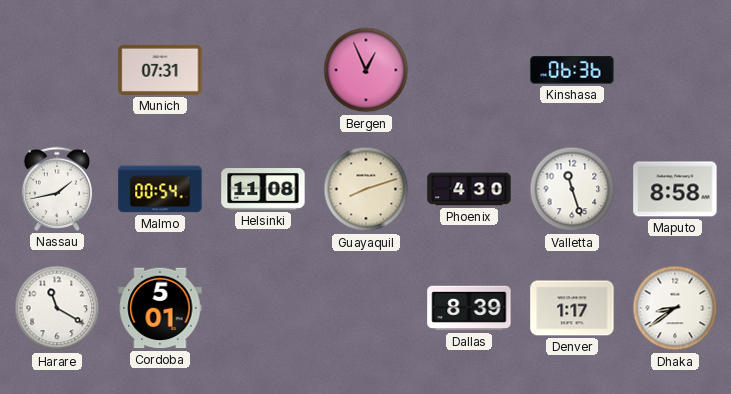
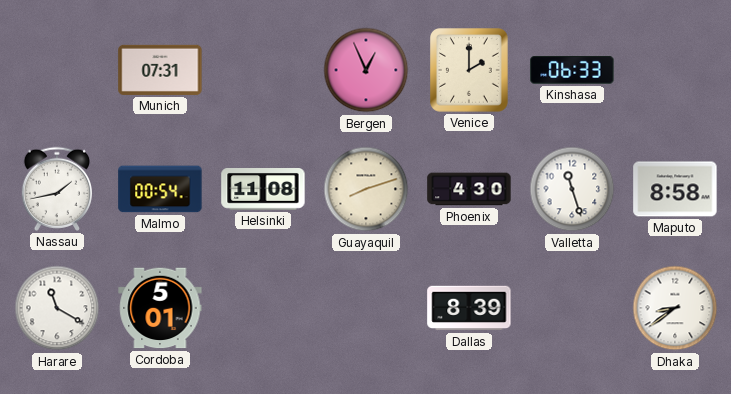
Venice: none -> 2:00
Kinshasa: 06:36 -> 06:33
Denver: 1:17 -> none
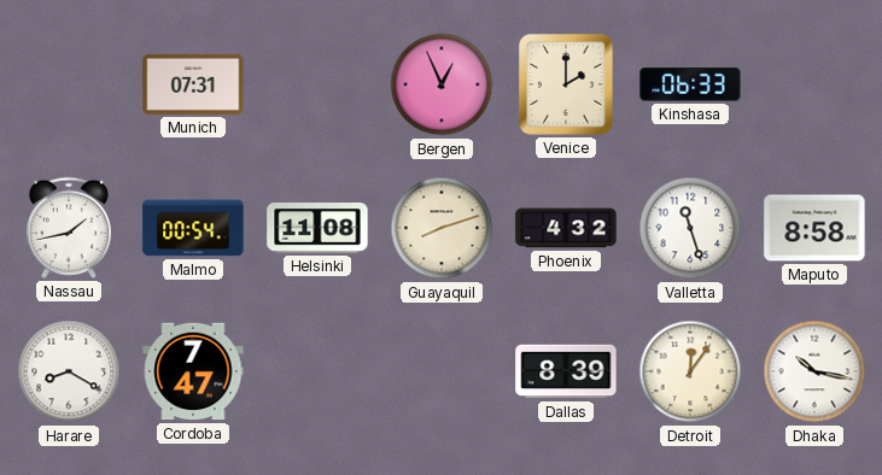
Phoenix: 4:30 -> 4:32
Harare: 11:20 -> 8:20
Cordoba: 5:01 -> 7:47
Detroit: none -> 12:06
Dhaka: 8:39 -> 10:17
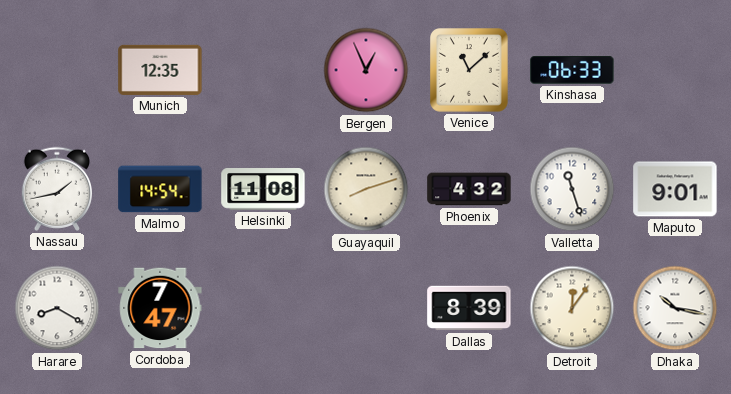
Munich: 07:31 -> 12:35
Venice: 2:00 -> 11:08
Malmo: 00:54 -> 14:54
Maputo: 8:58 -> 9:01
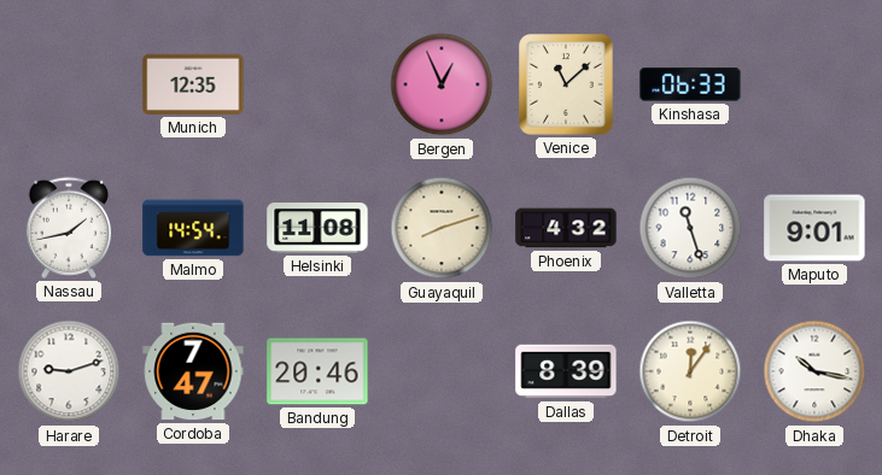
Harare: 8:20 -> 9:12
Bandung: none -> 20:46
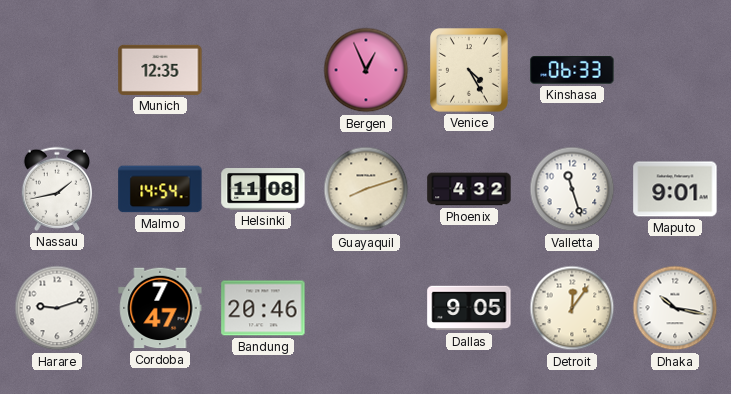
Venice: 11:08 -> 4:25
Dallas: 8:39 -> 9:05
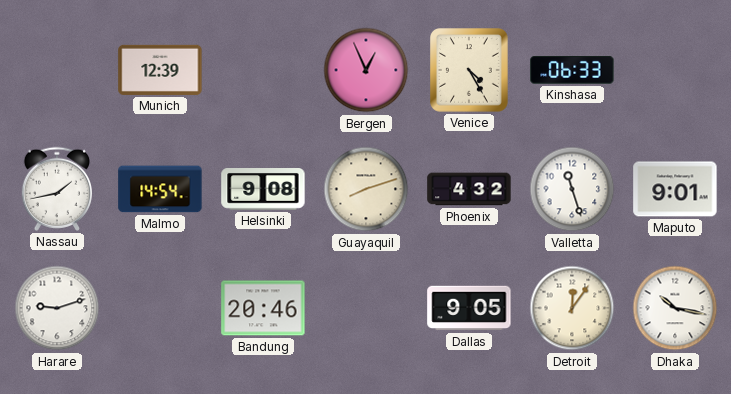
Munich: 12:35 -> 12:39
Helsinki: 11:08 -> 9:08
Cordoba: 7:47 -> none
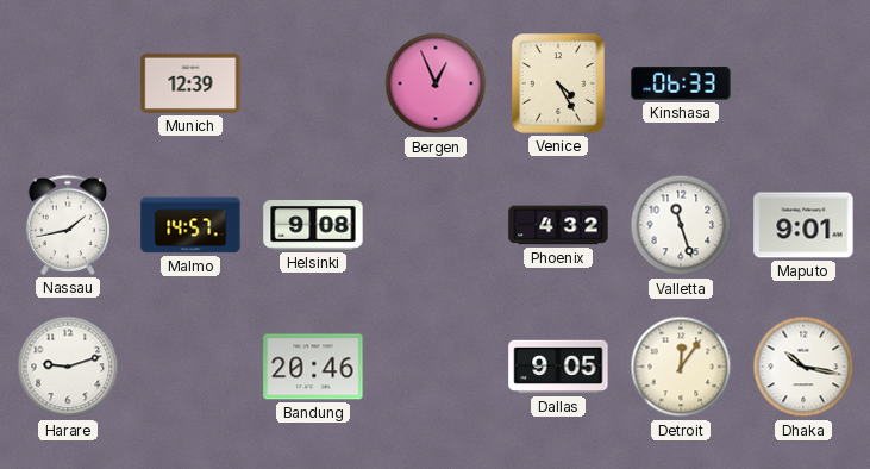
Malmo: 14:54 -> 14:57
Guayaquil: 8:12 -> none
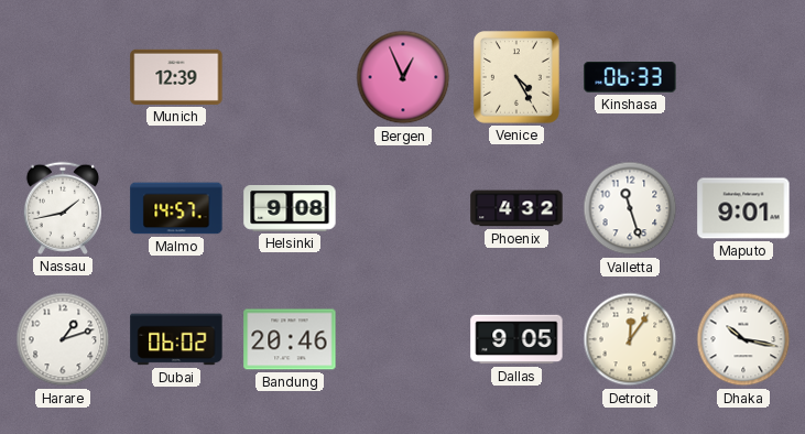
Harare: 9:12 -> 1:12
Dubai: none -> 06:02
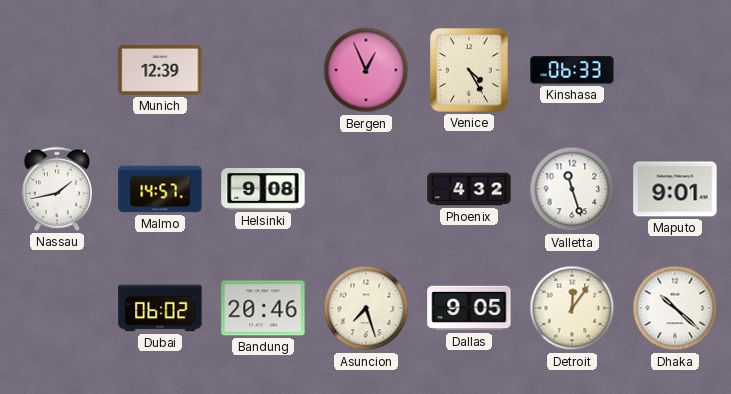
Harare: 1:12 -> none
Asuncion: none -> 7:27
Dhaka: 10:17 -> 10:22
